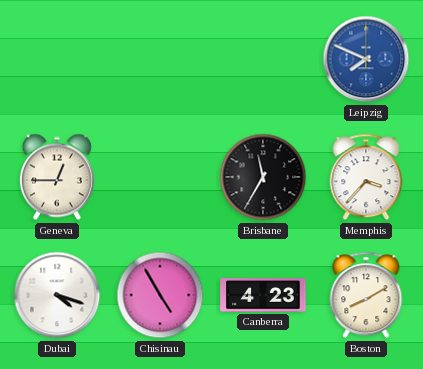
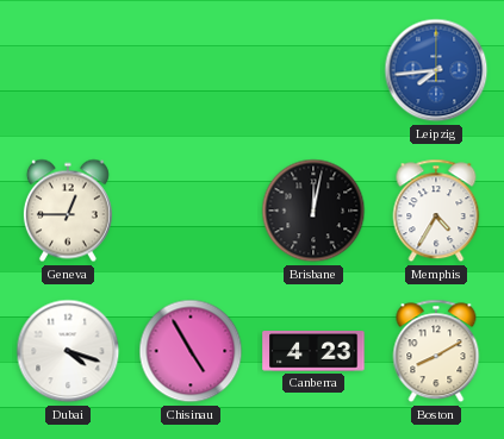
Leipzig: 7:49 -> 7:44
Brisbane: 11:35 -> 12:02
Memphis: 3:37 -> 4:35
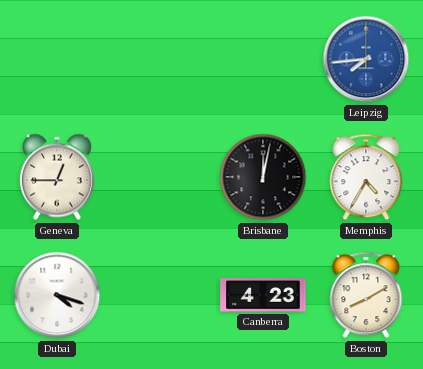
Chisinau: 4:55 -> none
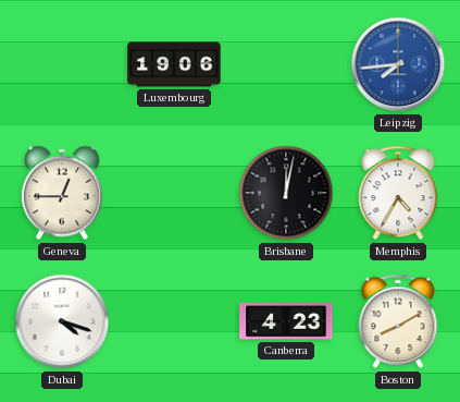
Luxembourg: none -> 19:06
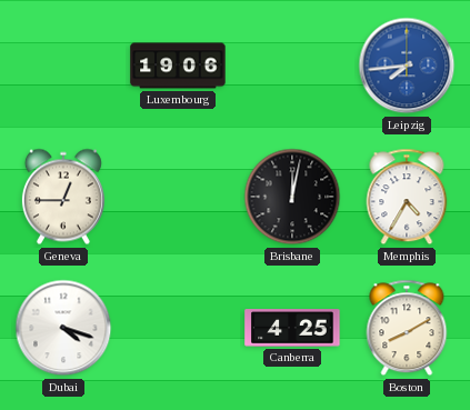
Canberra: 4:23 -> 4:25
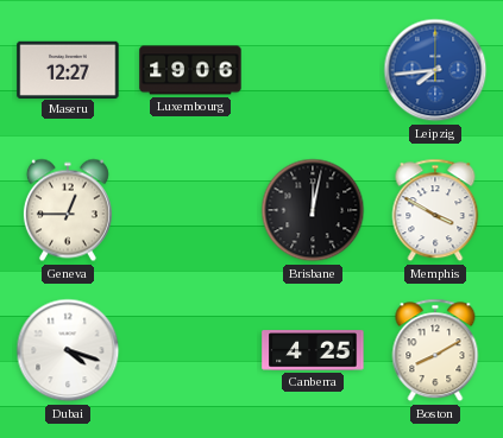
Maseru: none -> 12:27
Memphis: 4:35 -> 3:50
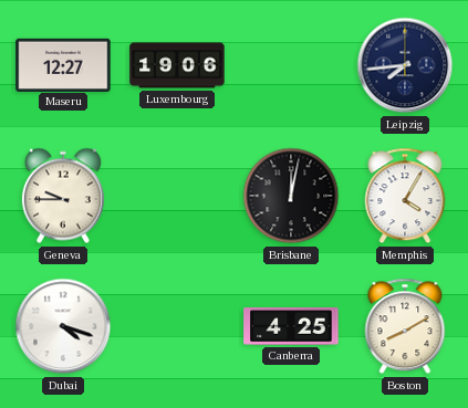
Leipzig dial: blue -> navy
Geneva: 12:45 -> 9:45
Memphis: 3:50 -> 4:05
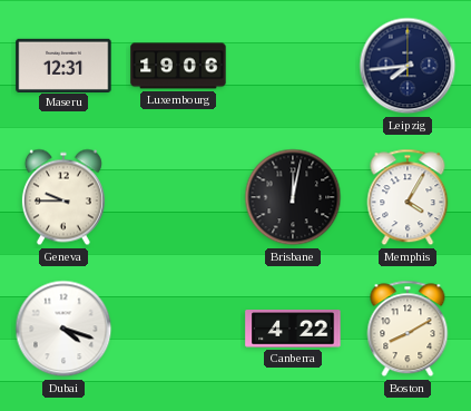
Maseru: 12:27 -> 12:31
Canberra: 4:25 -> 4:22
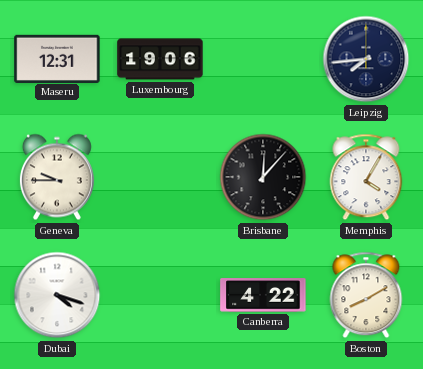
Brisbane: 12:02 -> 12:07
